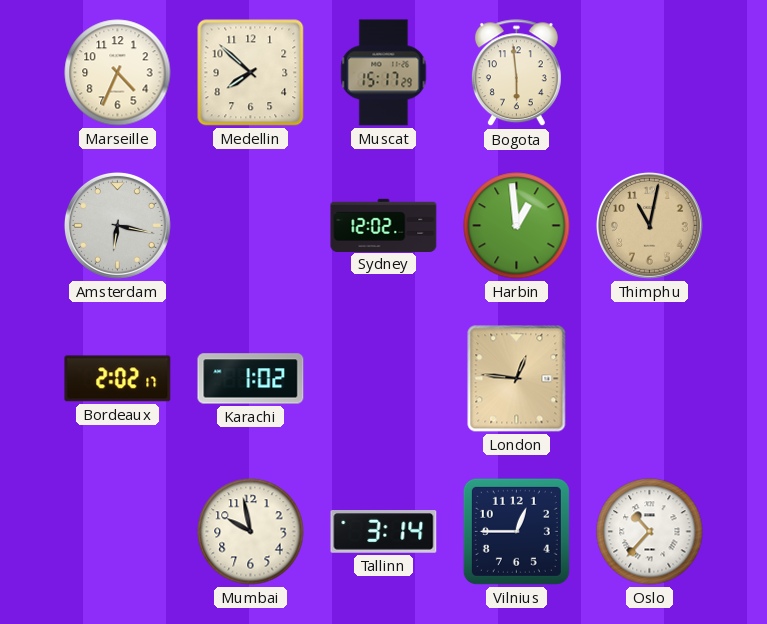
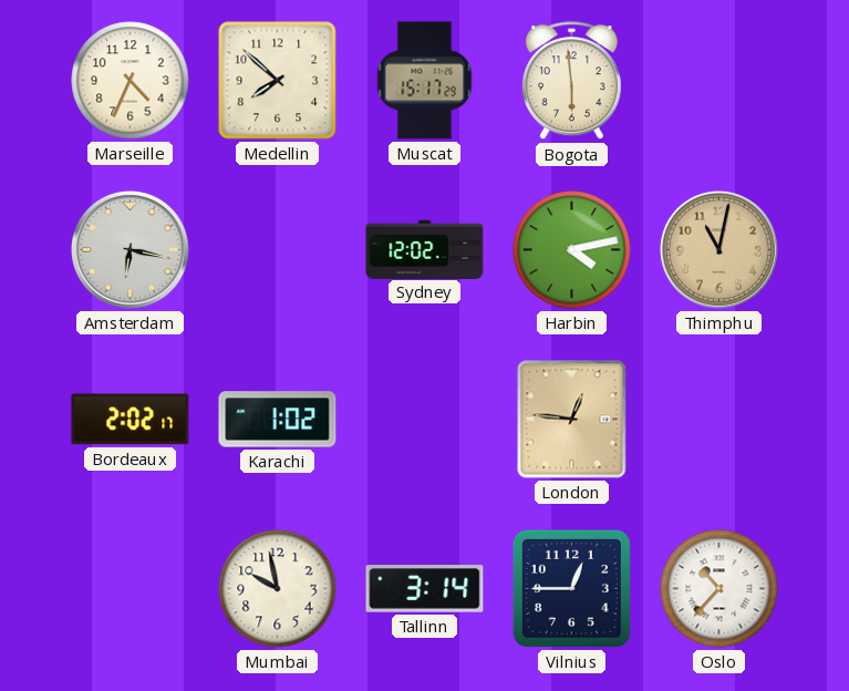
Harbin: 12:59 -> 4:13
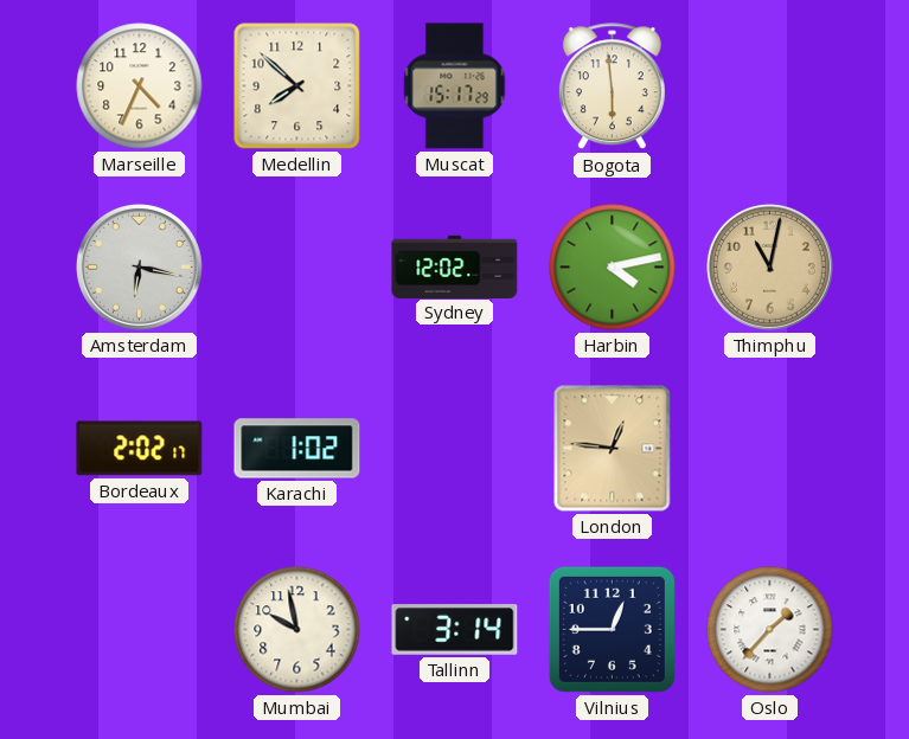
Oslo: 10:37 -> 1:37
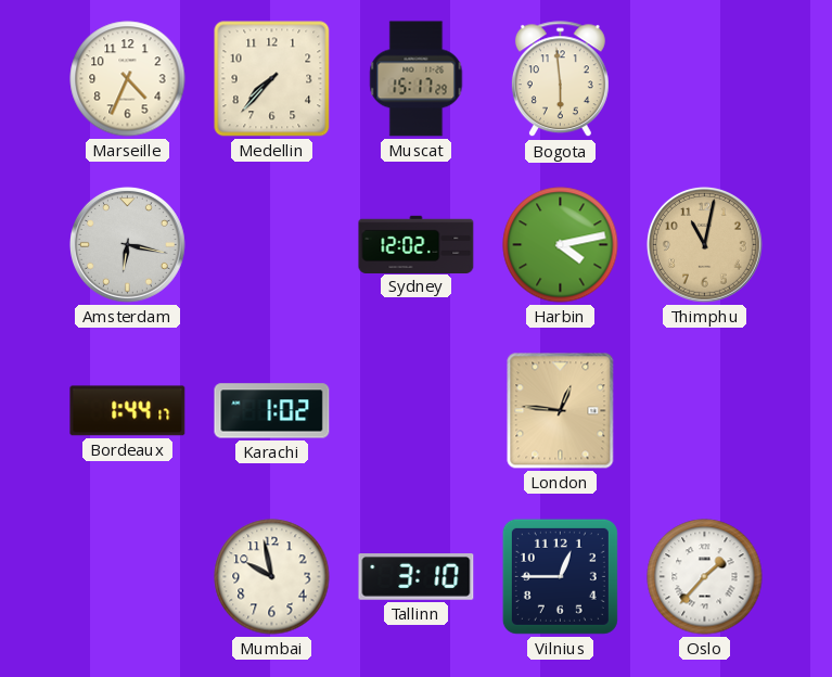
Medellin: 7:52 -> 7:37
Bordeaux: 2:02 -> 1:44
Tallinn: 3:14 -> 3:10
